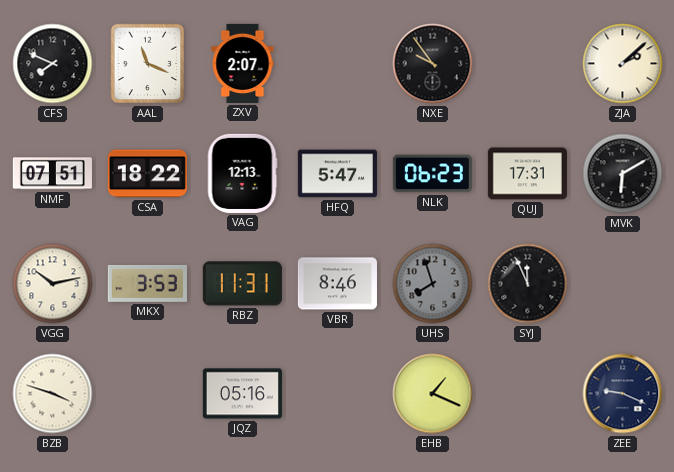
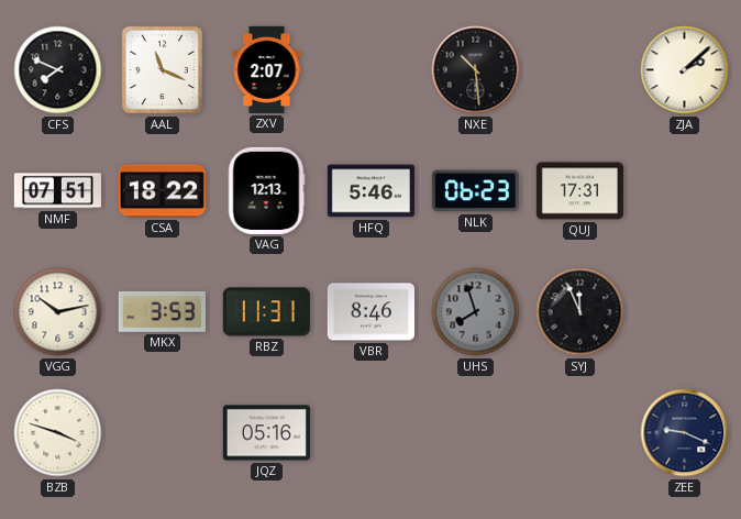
NXE: 9:54 -> 10:29
HFQ: 5:47 -> 5:46
MVK: 6:10 -> none
EHB: 1:19 -> none
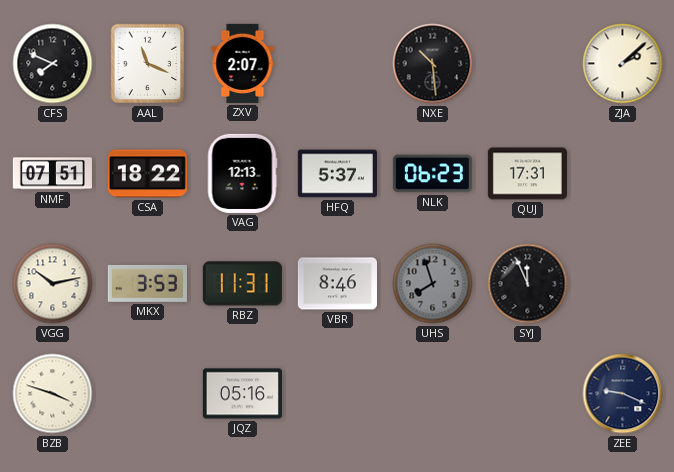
HFQ: 5:46 -> 5:37
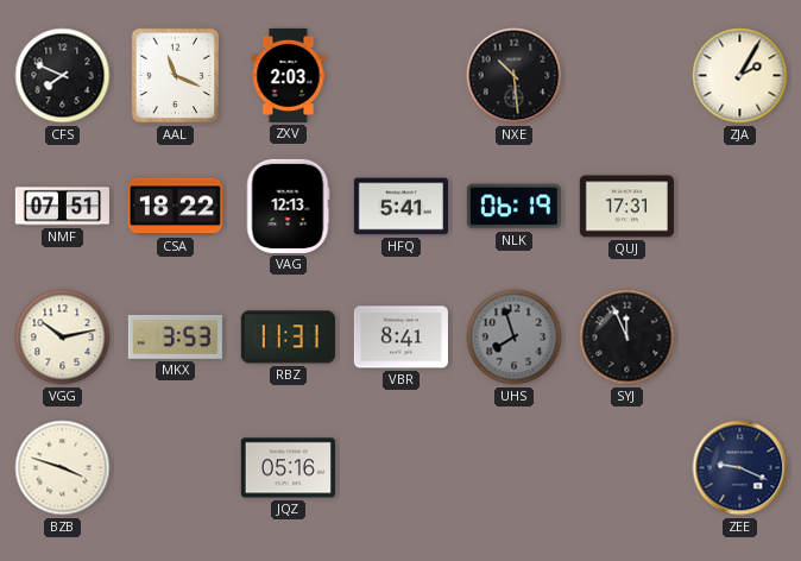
ZXV: 2:07 -> 2:03
ZJA: 2:08 -> 2:05
HFQ: 5:37 -> 5:41
NLK: 06:23 -> 06:19
VBR: 8:46 -> 8:41
